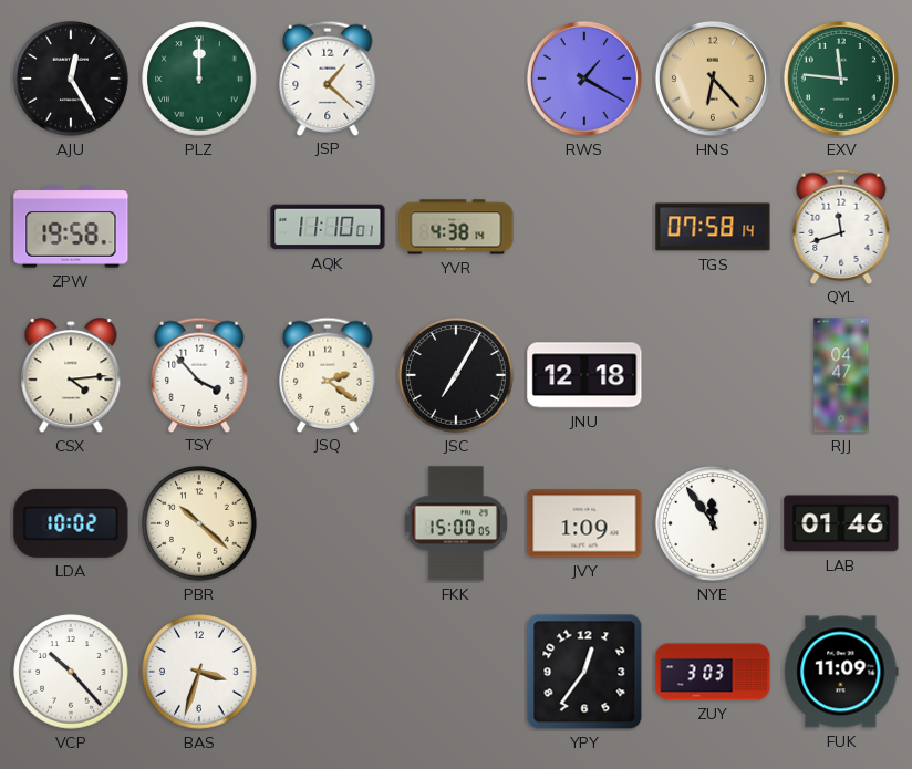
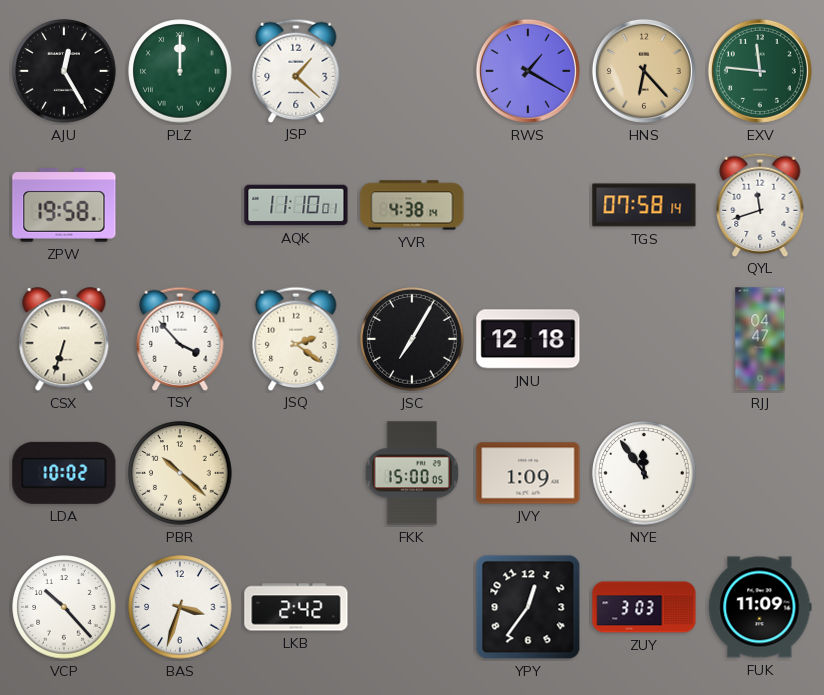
CSX: 4:14 -> 6:33
LAB: 01:46 -> none
LKB: none -> 2:42
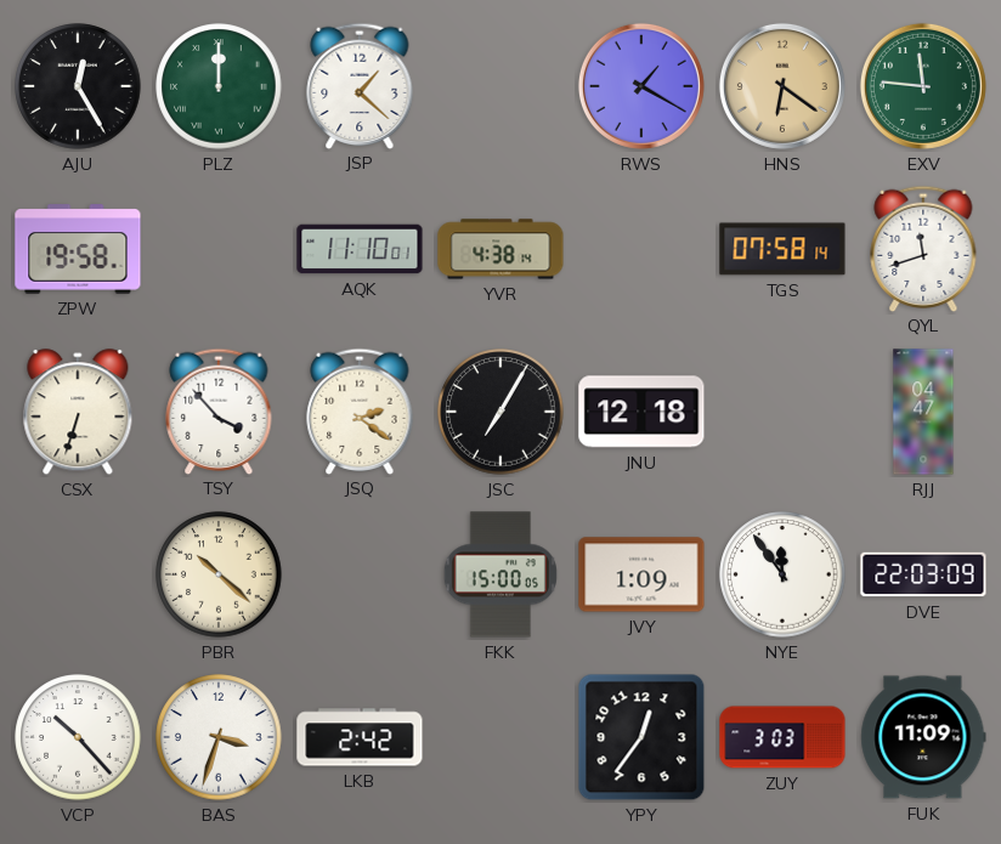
HNS: 6:23 -> 6:21
LDA: 10:02 -> none
DVE: none -> 22:03
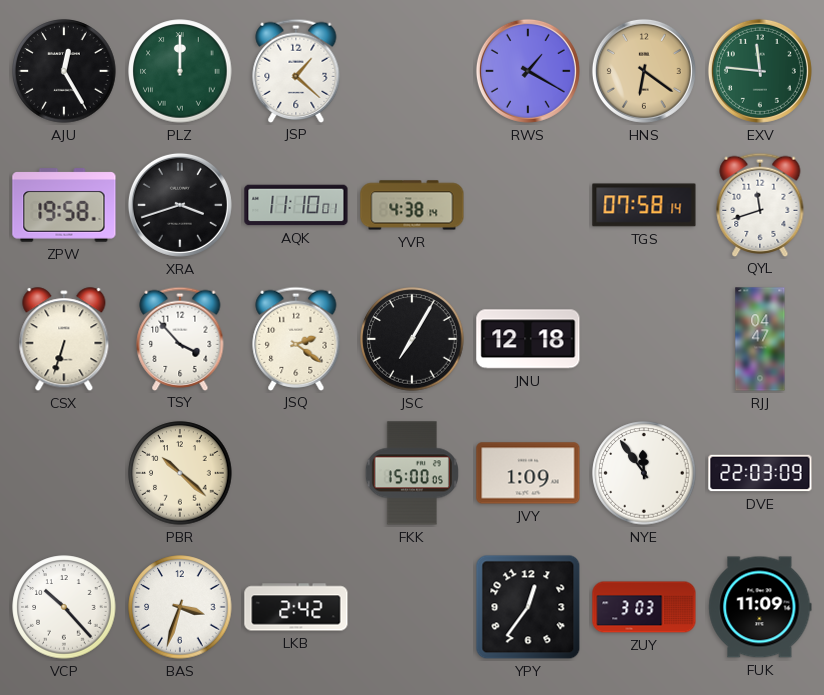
XRA: none -> 3:42
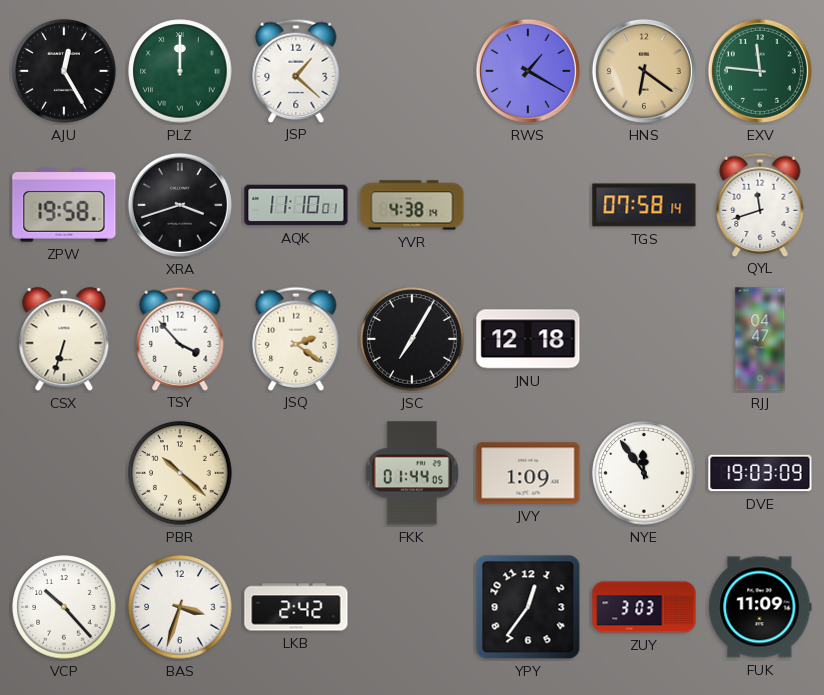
FKK: 15:00 -> 01:44
DVE: 22:03 -> 19:03
